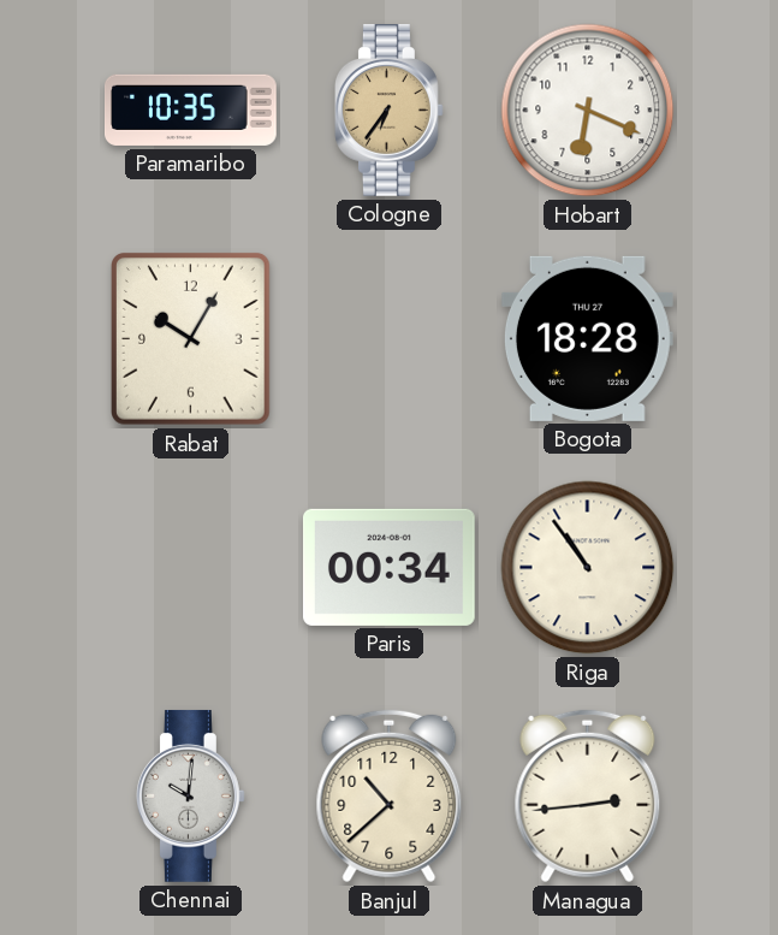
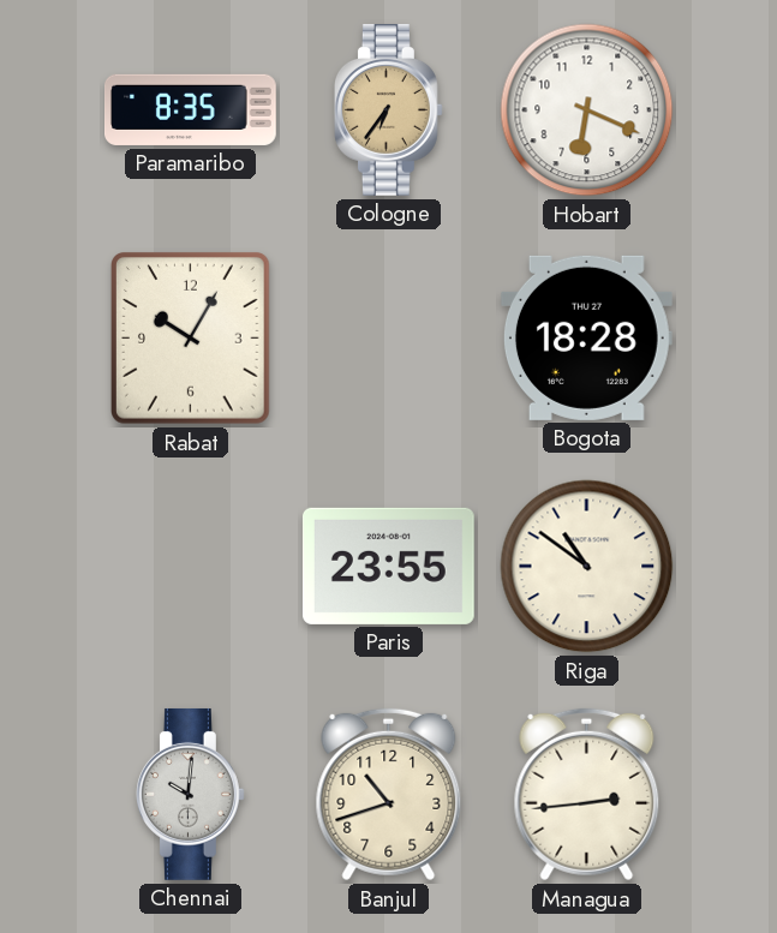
Paramaribo: 10:35 -> 8:35
Paris: 00:34 -> 23:55
Riga: 10:54 -> 10:51
Banjul: 10:38 -> 10:42
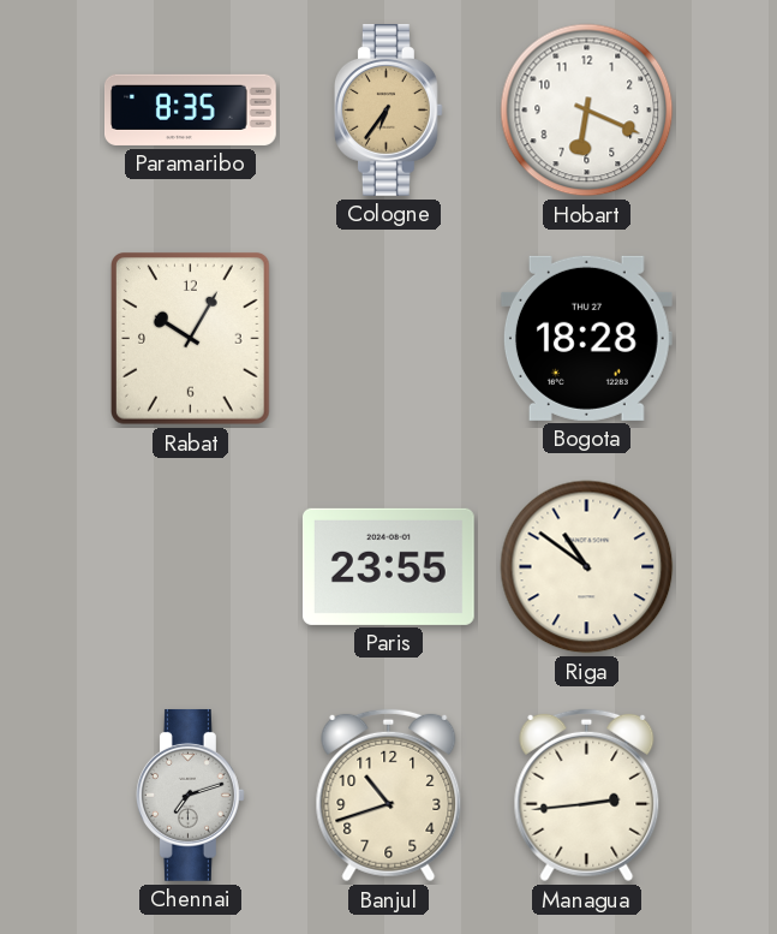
Chennai: 10:01 -> 7:12
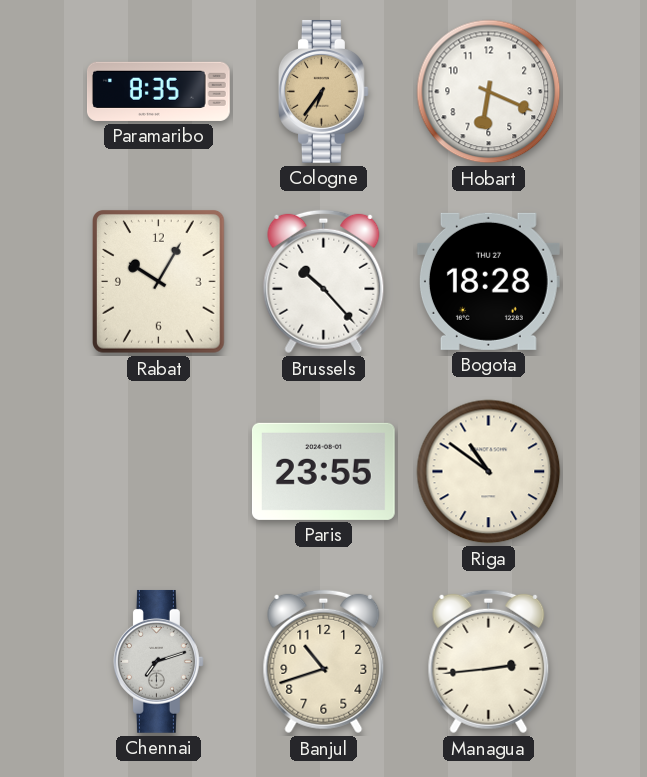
Brussels: none -> 10:23
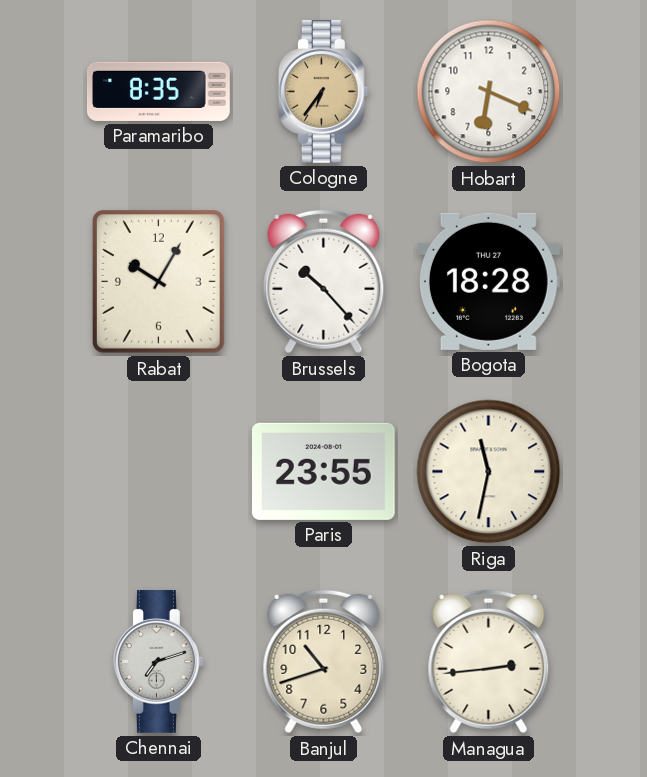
Riga: 10:51 -> 11:32
